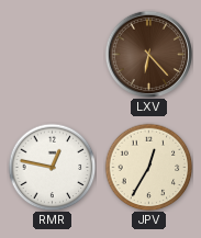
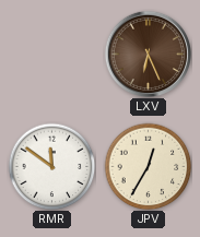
LXV: 6:23 -> 6:26
RMR: 12:47 -> 11:51
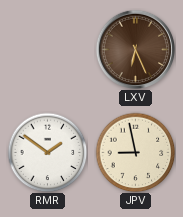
RMR: 11:51 -> 1:51
JPV: 12:35 -> 8:58
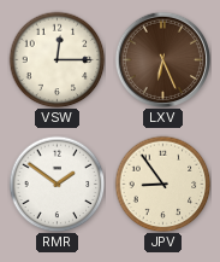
VSW: none -> 12:15
JPV: 8:58 -> 8:54
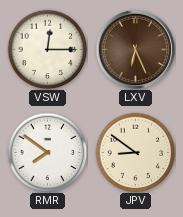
RMR: 1:51 -> 7:51
JPV: 8:54 -> 8:51
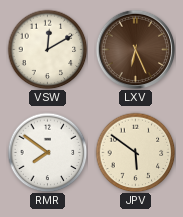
VSW: 12:15 -> 12:10
JPV: 8:51 -> 5:51
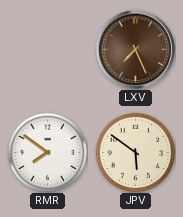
VSW: 12:10 -> none
LXV: 6:26 -> 7:26
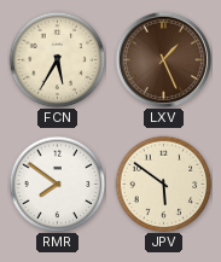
FCN: none -> 5:35
LXV: 7:26 -> 1:26
